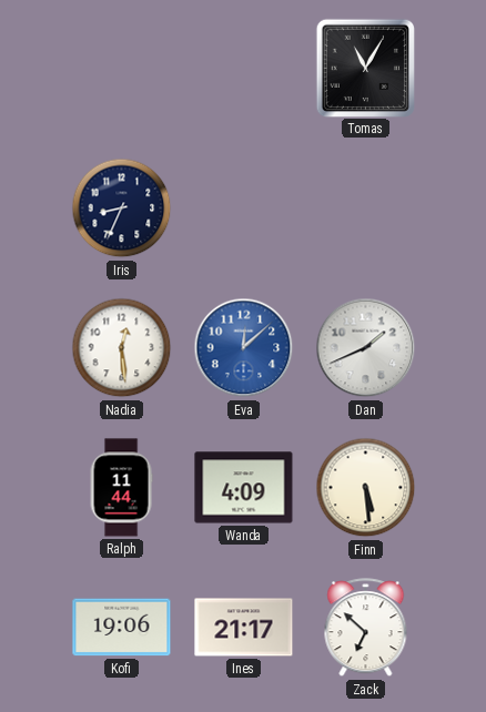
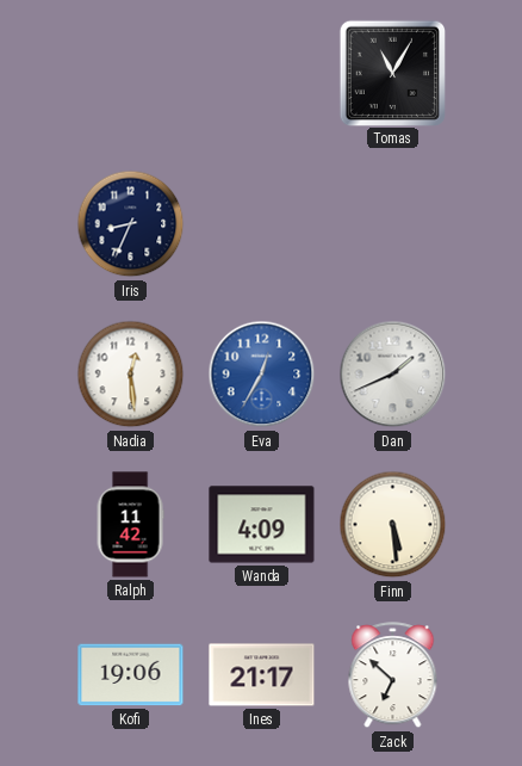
Eva: 12:08 -> 12:35
Ralph: 11:44 -> 11:42
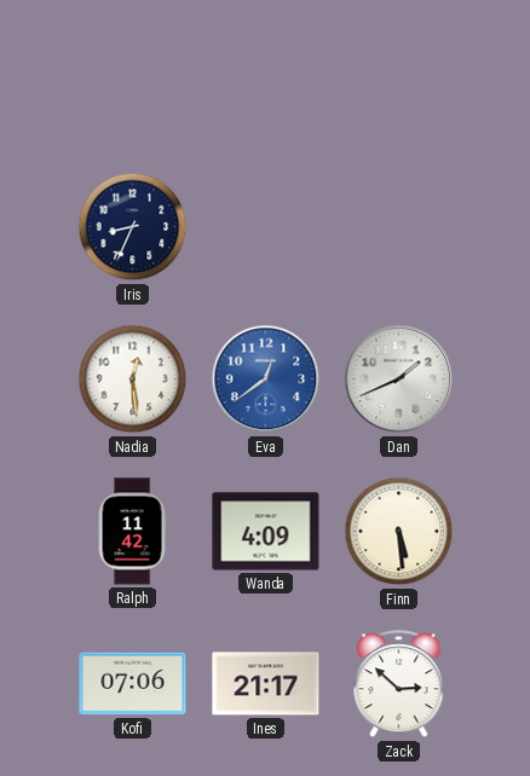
Tomas: 11:05 -> none
Eva: 12:35 -> 12:39
Kofi: 19:06 -> 07:06
Zack: 6:52 -> 2:52
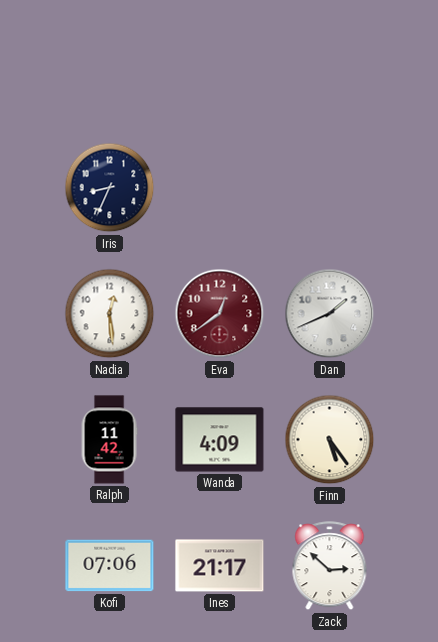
Eva dial: blue -> burgundy
Finn: 5:29 -> 5:24
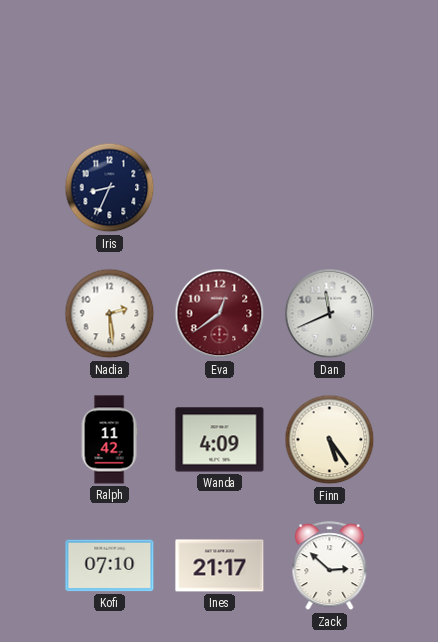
Nadia: 12:29 -> 2:29
Dan: 1:41 -> 11:41
Kofi: 07:06 -> 07:10
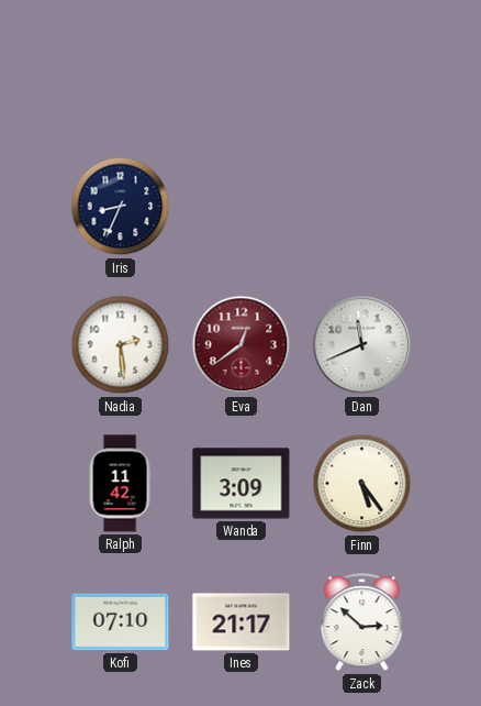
Wanda: 4:09 -> 3:09
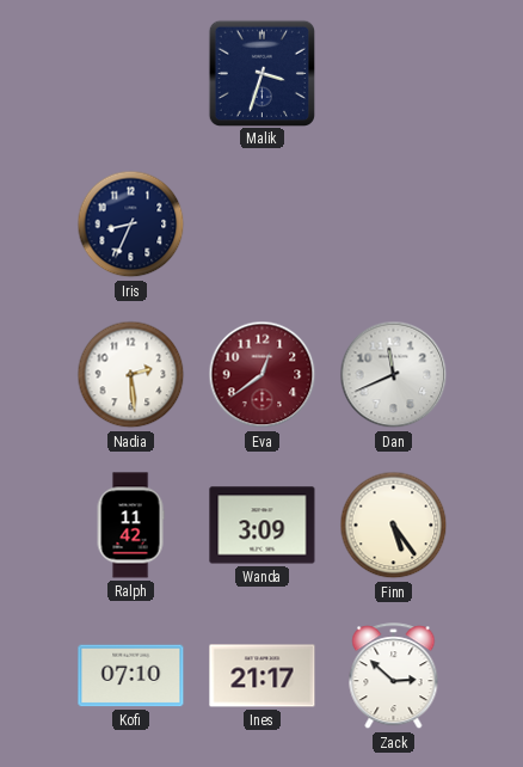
Malik: none -> 3:33
